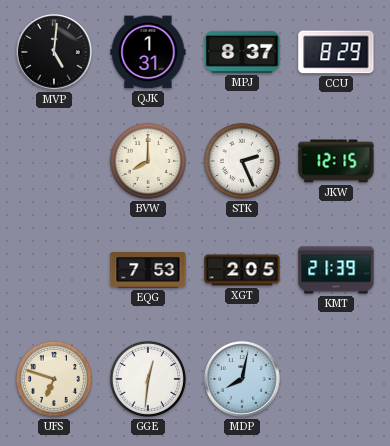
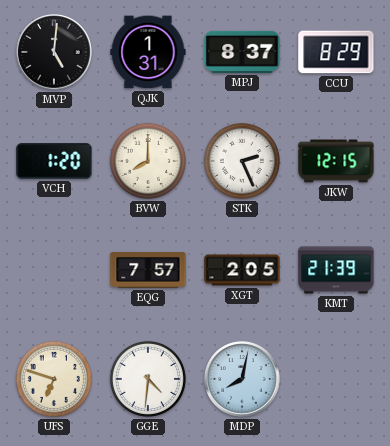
VCH: none -> 1:20
EQG: 7:53 -> 7:57
GGE: 12:31 -> 4:31
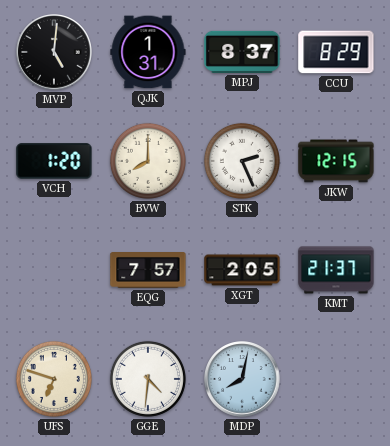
KMT: 21:39 -> 21:37
